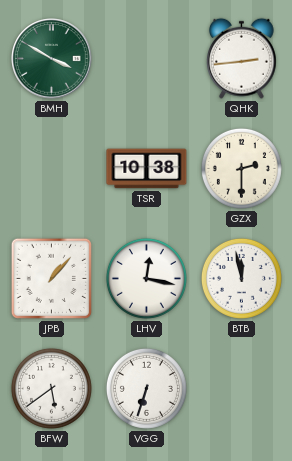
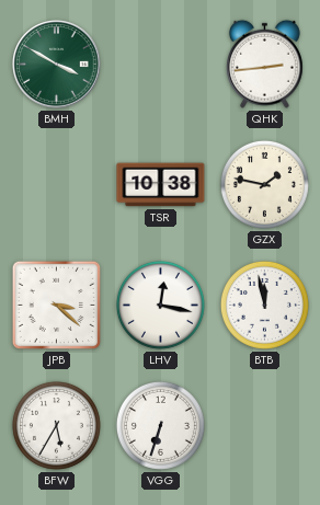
GZX: 2:30 -> 1:47
JPB: 1:07 -> 3:22
BFW: 5:39 -> 5:35
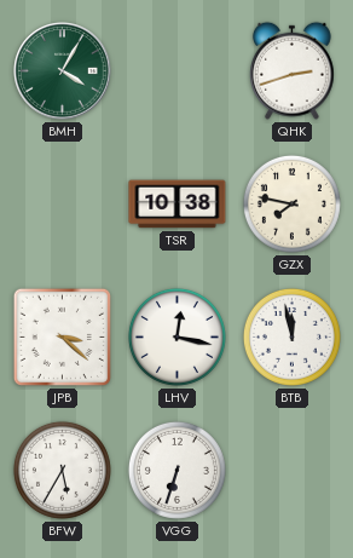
BMH: 3:50 -> 4:05
QHK: 2:44 -> 2:42
GZX: 1:47 -> 7:47
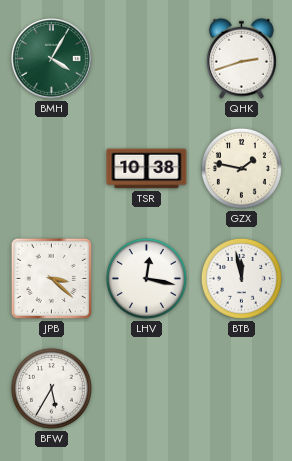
GZX: 7:47 -> 1:47
VGG: 6:33 -> none
